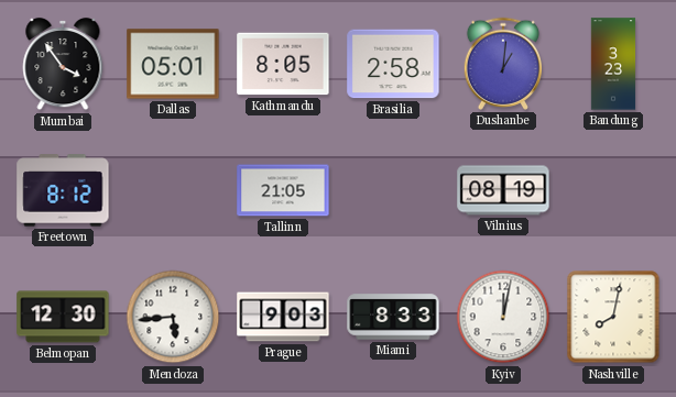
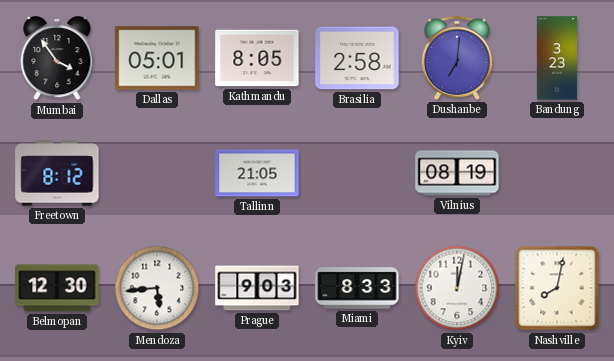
Dushanbe: 1:01 -> 7:01
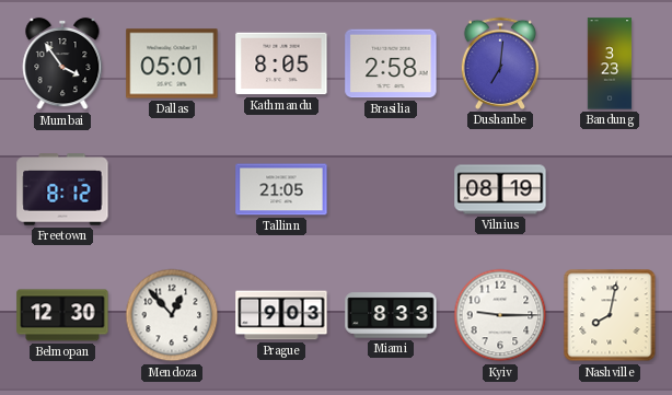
Mendoza: 5:44 -> 12:53
Kyiv: 12:02 -> 9:15
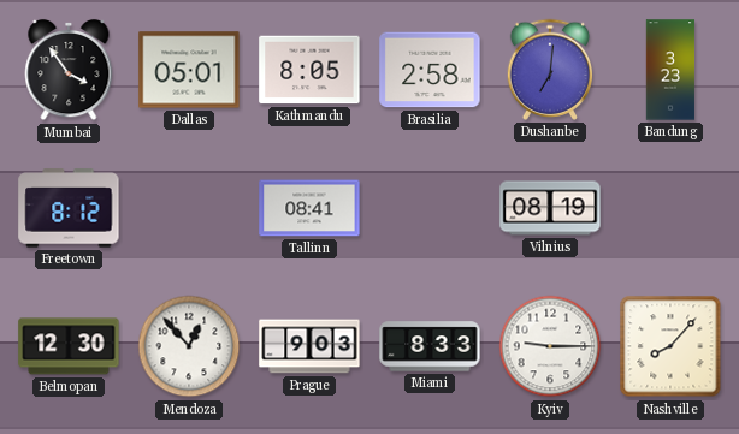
Tallinn: 21:05 -> 08:41
Nashville: 8:02 -> 8:07
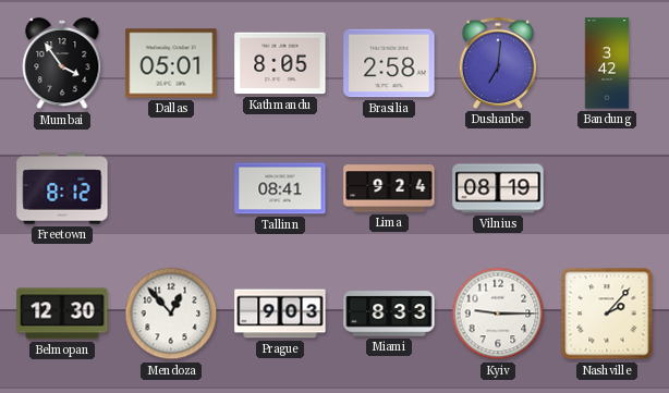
Bandung: 3:23 -> 3:42
Lima: none -> 9:24
Nashville: 8:07 -> 2:07
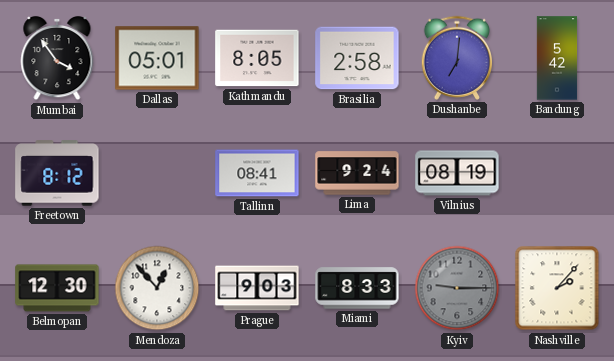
Bandung: 3:42 -> 5:42
Kyiv dial: white -> grey
